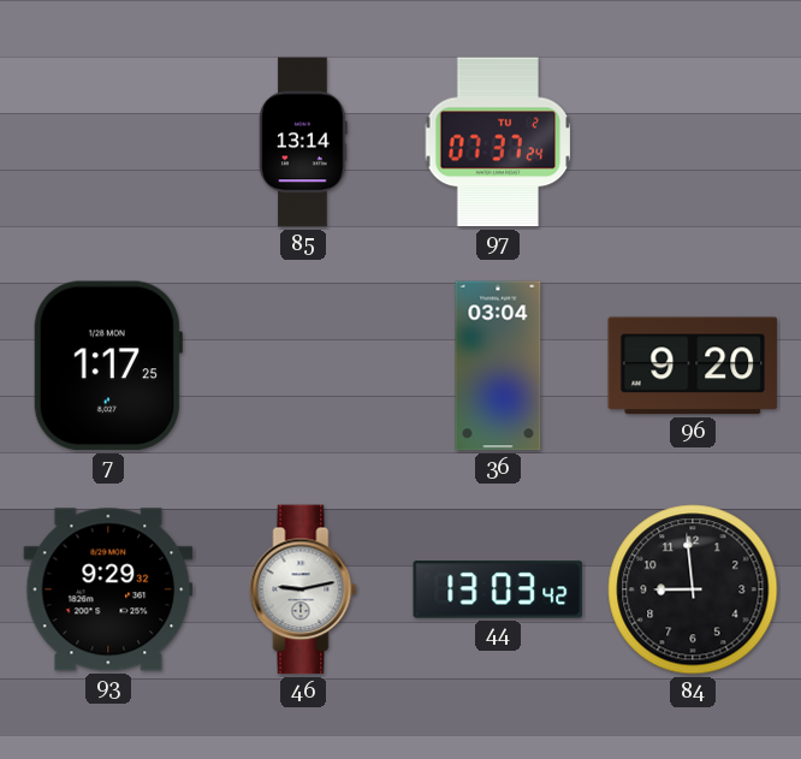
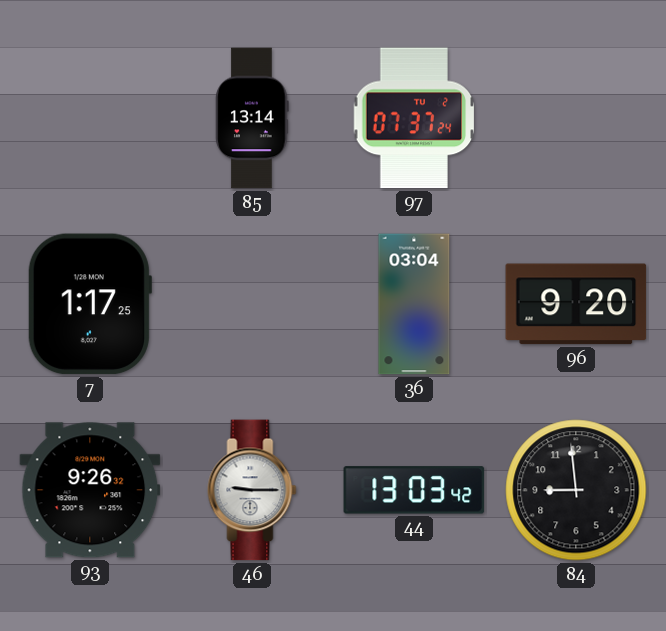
93: 9:29 -> 9:26
46: 9:13 -> 9:15
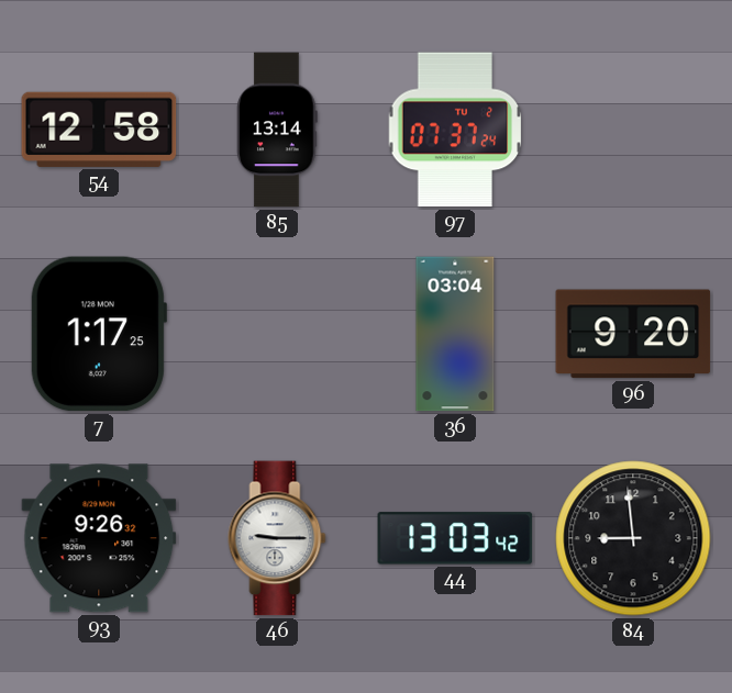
54: none -> 12:58
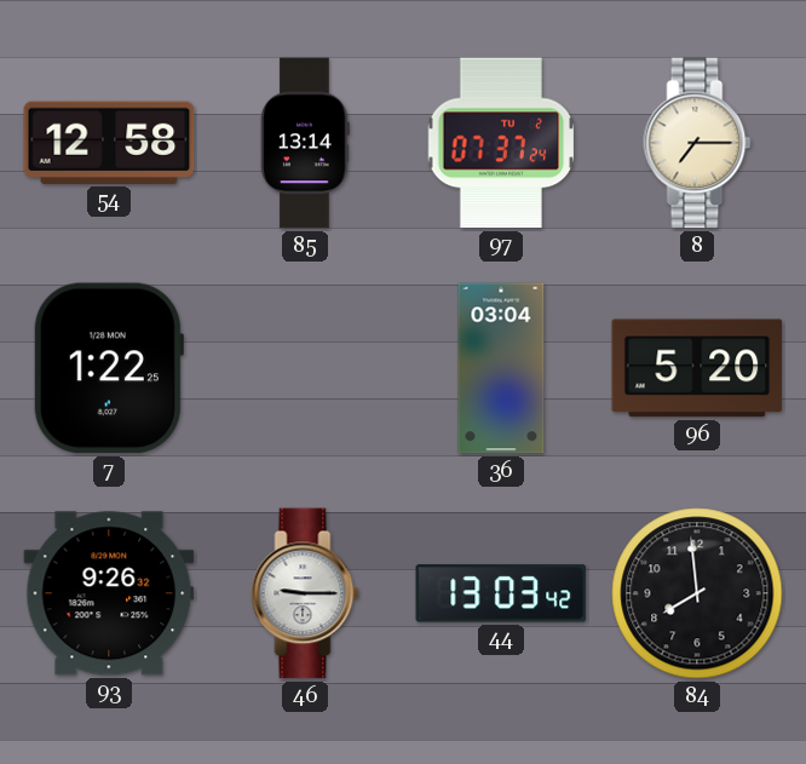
8: none -> 7:15
7: 1:17 -> 1:22
96: 9:20 -> 5:20
84: 8:59 -> 7:59
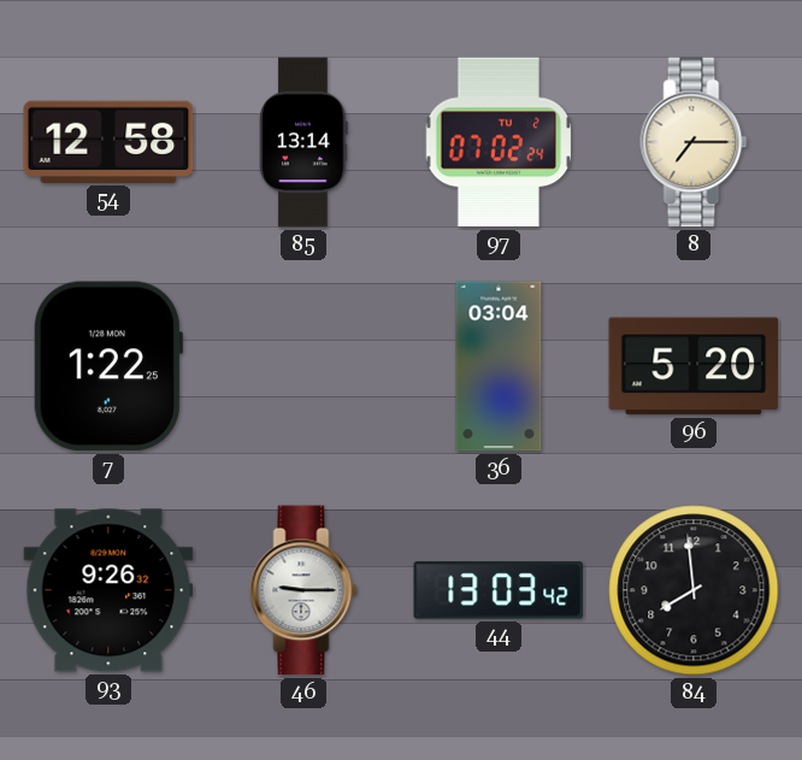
97: 07:37 -> 07:02
